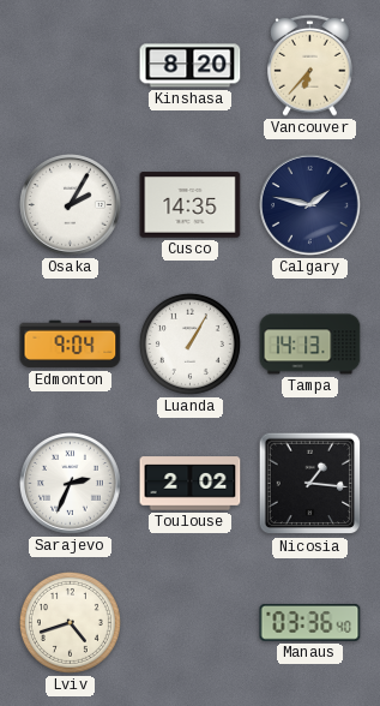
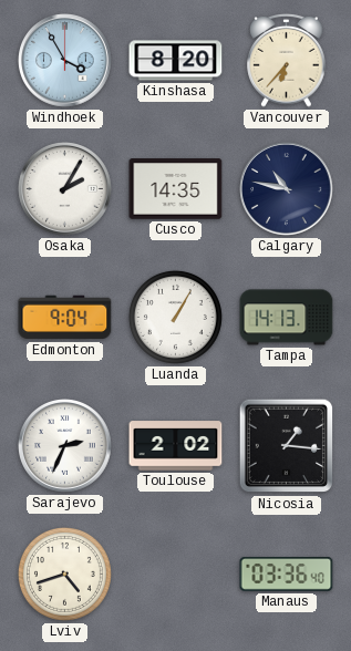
Windhoek: none -> 3:55
Calgary: 1:47 -> 10:47
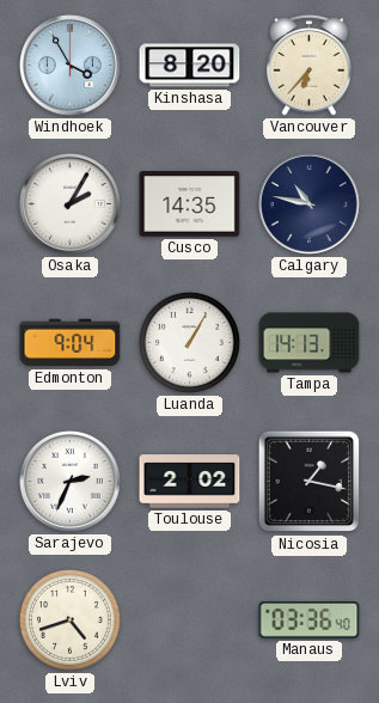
Nicosia: 1:16 -> 1:17
